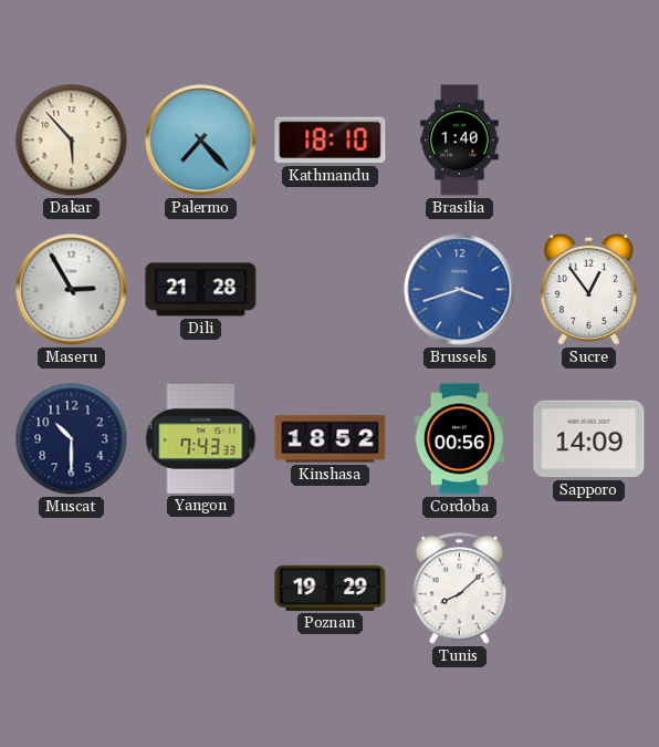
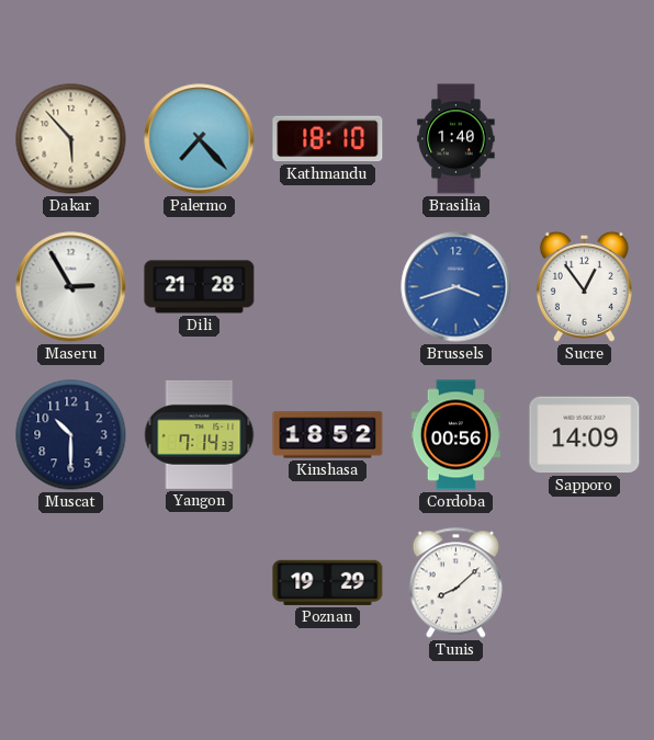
Yangon: 7:43 -> 7:14
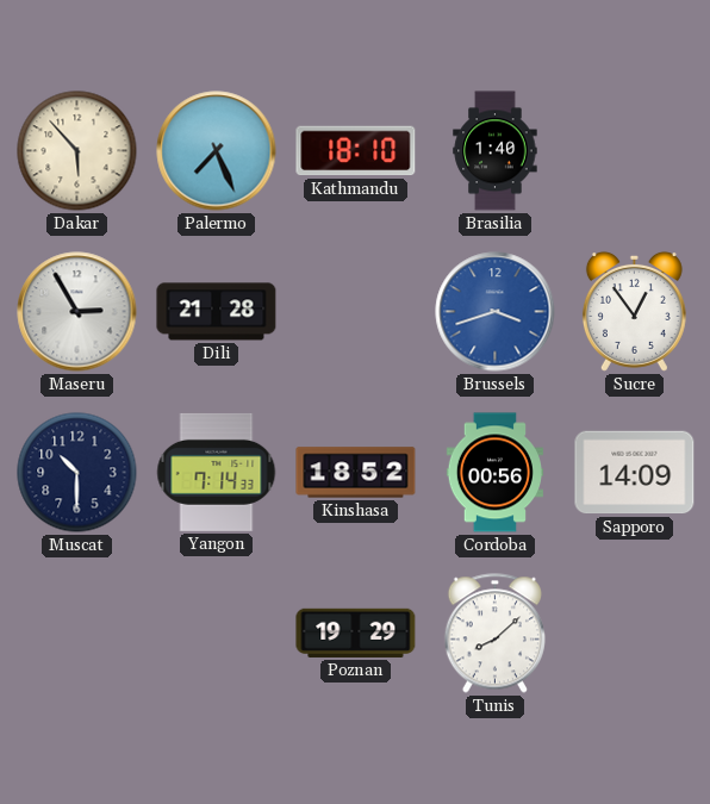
Palermo: 7:23 -> 7:26
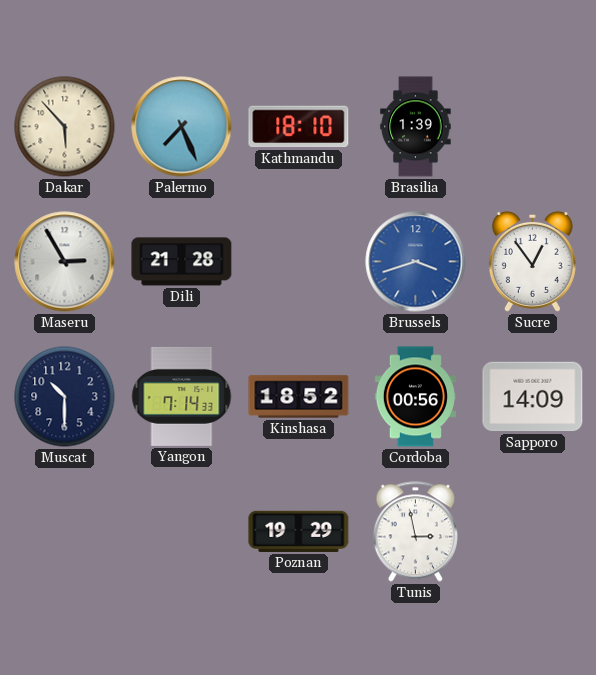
Brasilia: 1:40 -> 1:39
Tunis: 8:08 -> 2:58
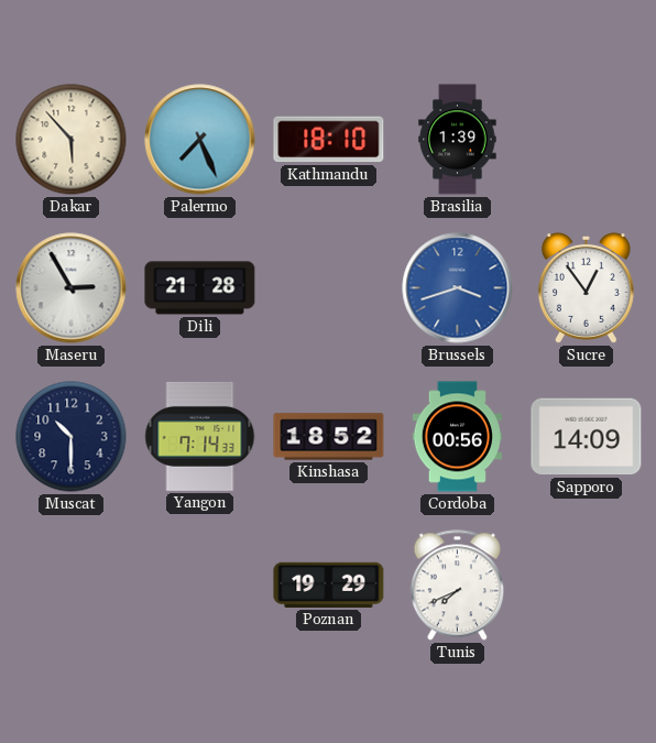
Tunis: 2:58 -> 7:41
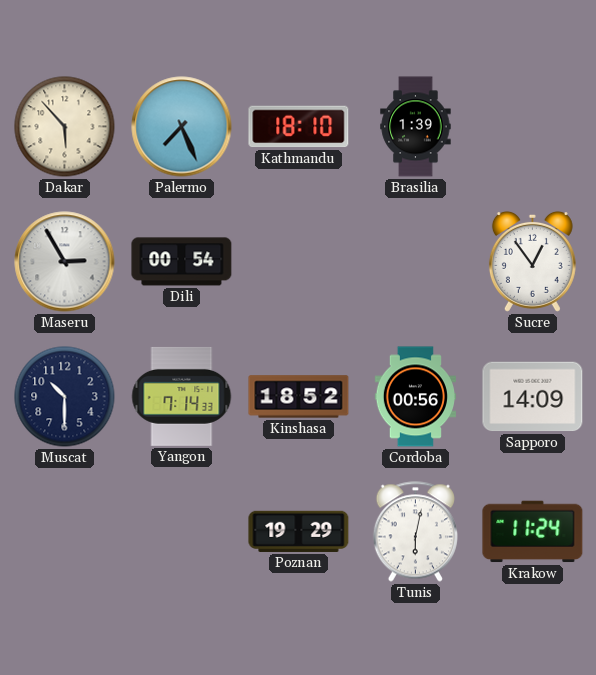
Dili: 21:28 -> 00:54
Brussels: 3:42 -> none
Tunis: 7:41 -> 6:02
Krakow: none -> 11:24
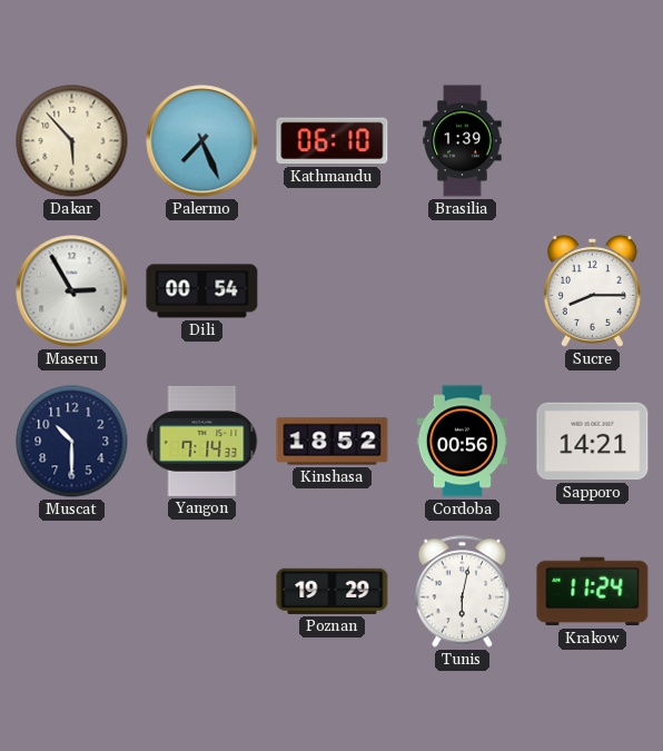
Kathmandu: 18:10 -> 06:10
Sucre: 12:54 -> 8:15
Sapporo: 14:09 -> 14:21
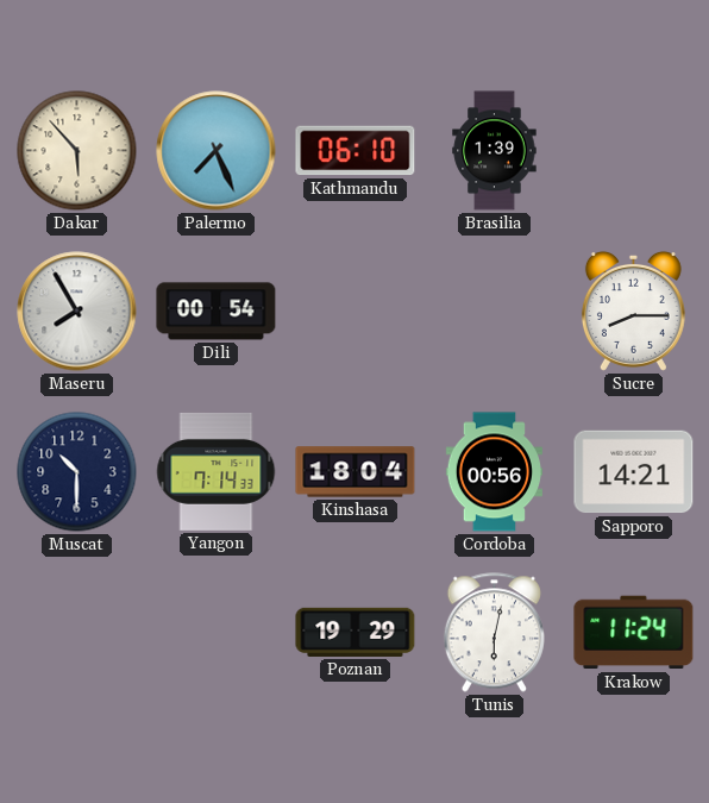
Maseru: 2:55 -> 7:55
Kinshasa: 18:52 -> 18:04
